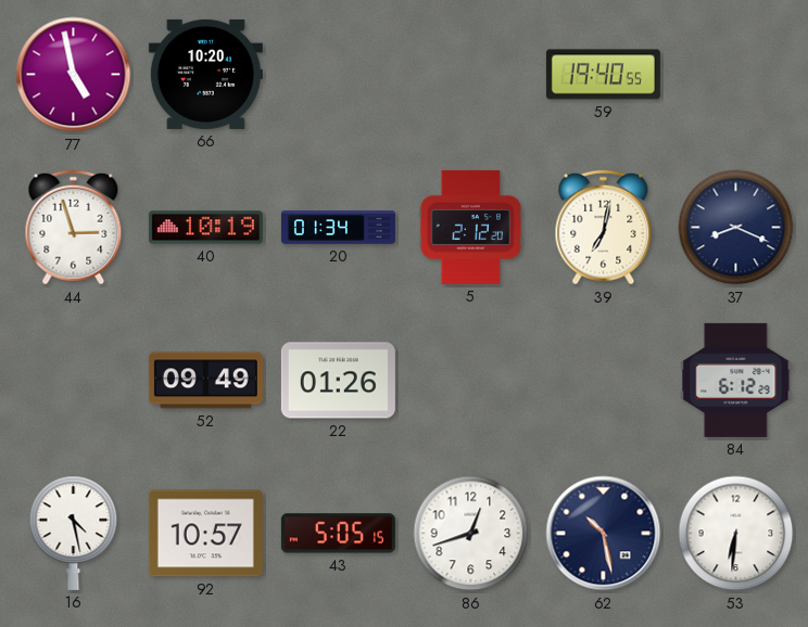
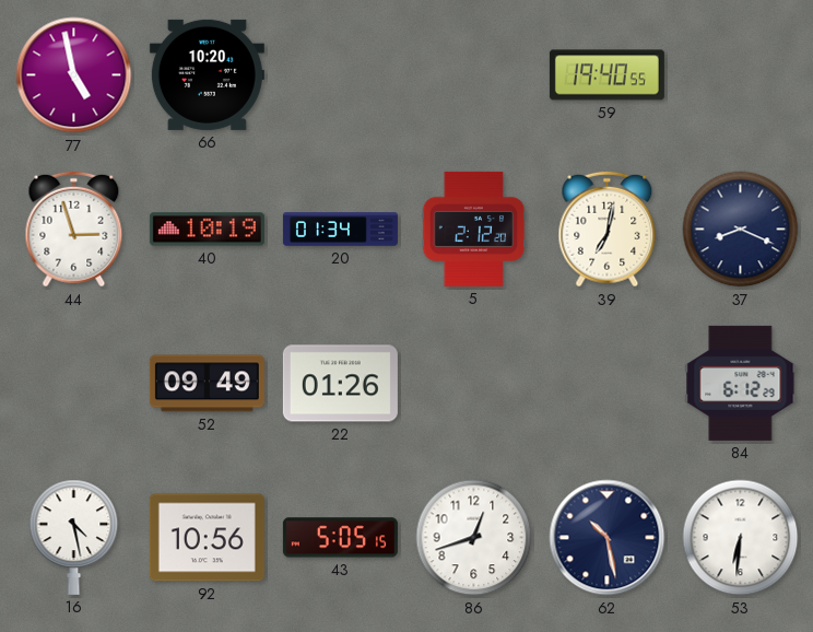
92: 10:57 -> 10:56
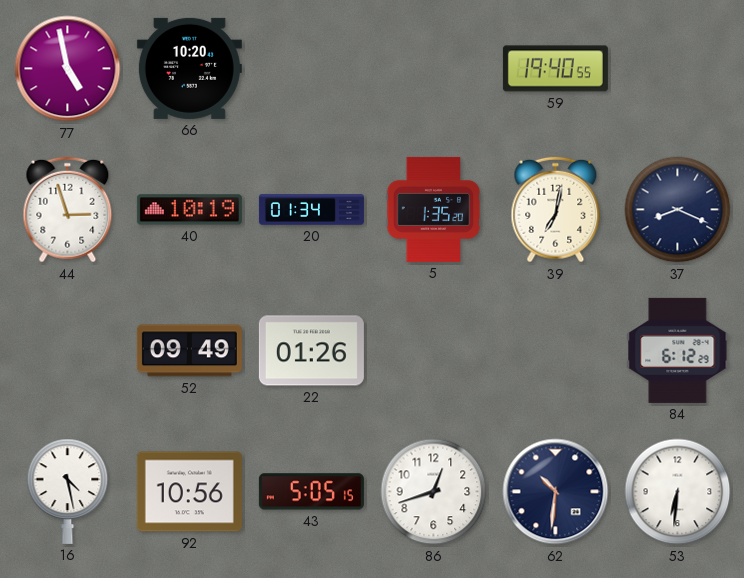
5: 2:12 -> 1:35
62: 10:28 -> 10:31
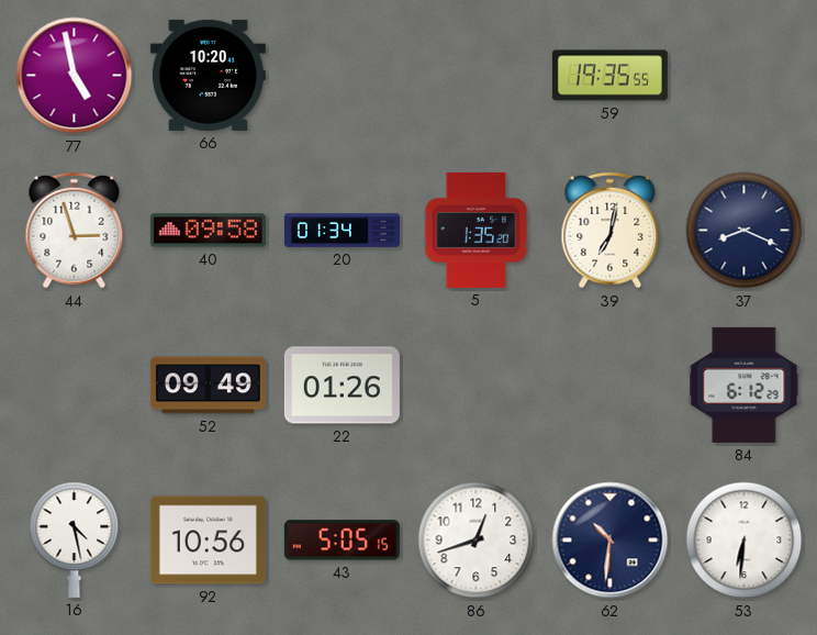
59: 19:40 -> 19:35
40: 10:19 -> 09:58
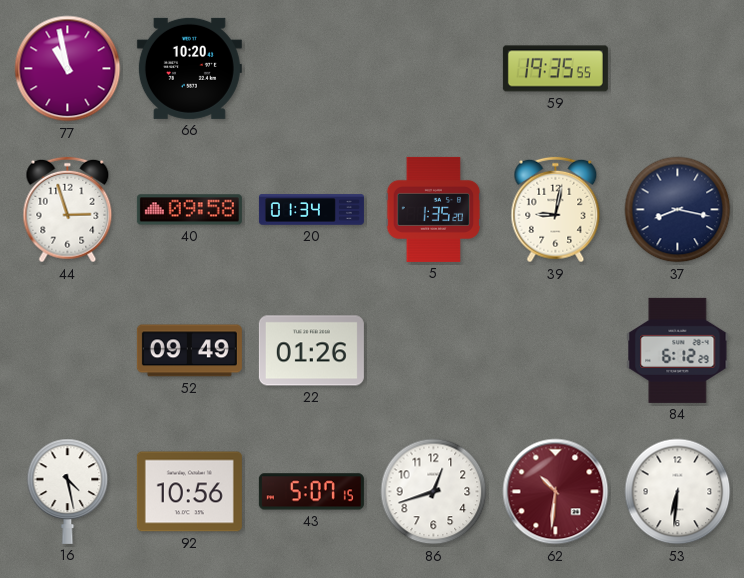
77: 4:58 -> 10:58
39: 7:02 -> 9:02
37: 8:19 -> 8:17
43: 5:05 -> 5:07
62 dial: navy -> burgundy
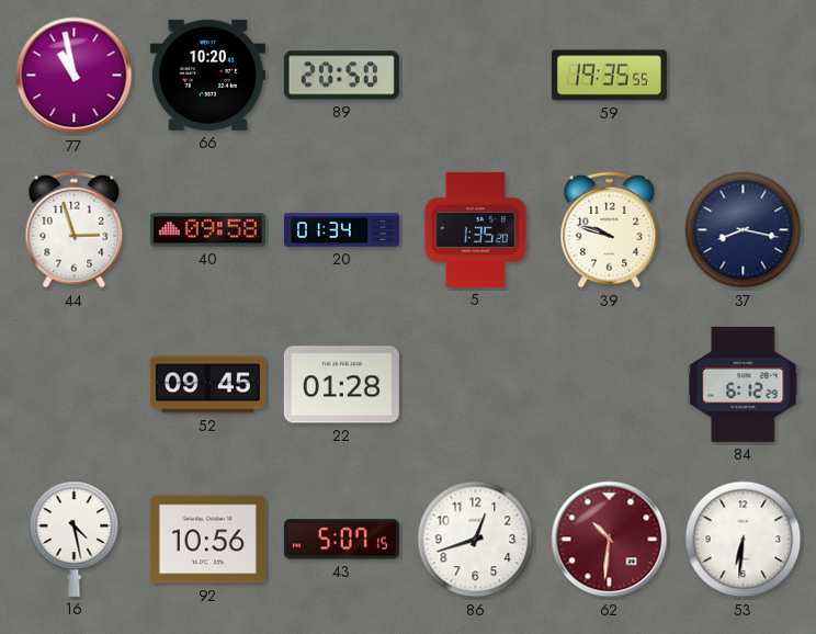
89: none -> 20:50
39: 9:02 -> 9:48
52: 09:49 -> 09:45
22: 01:26 -> 01:28
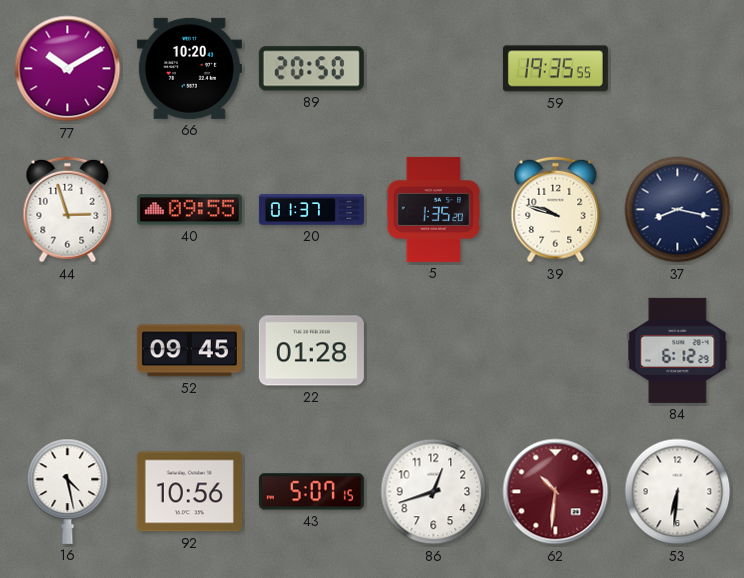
77: 10:58 -> 10:10
40: 09:58 -> 09:55
20: 01:34 -> 01:37
